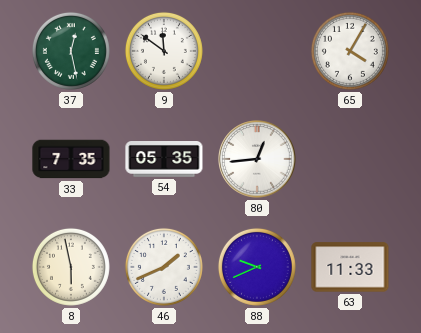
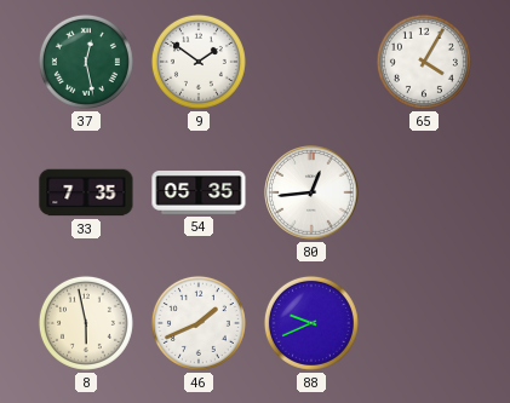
9: 11:51 -> 1:51
63: 11:33 -> none
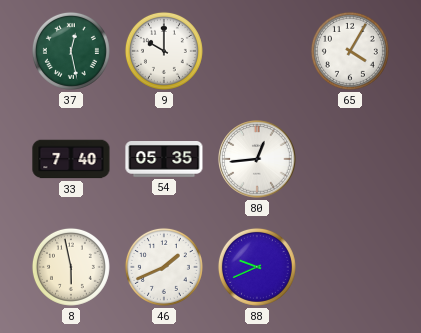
9: 1:51 -> 10:00
33: 7:35 -> 7:40
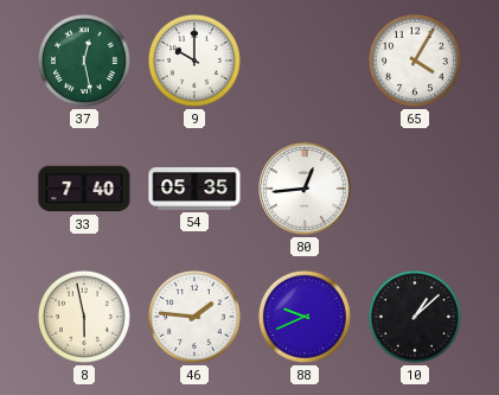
46: 1:41 -> 1:46
10: none -> 1:08
